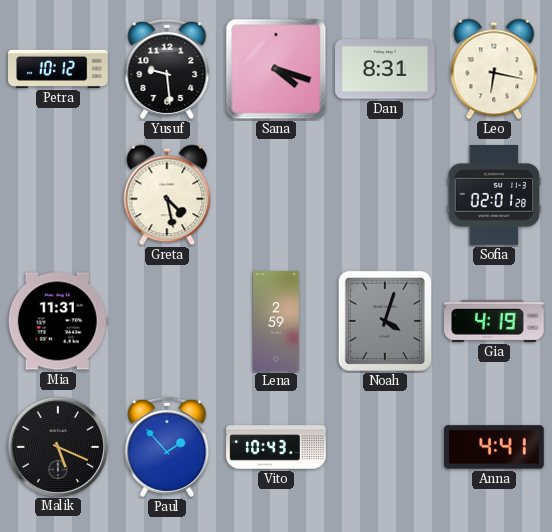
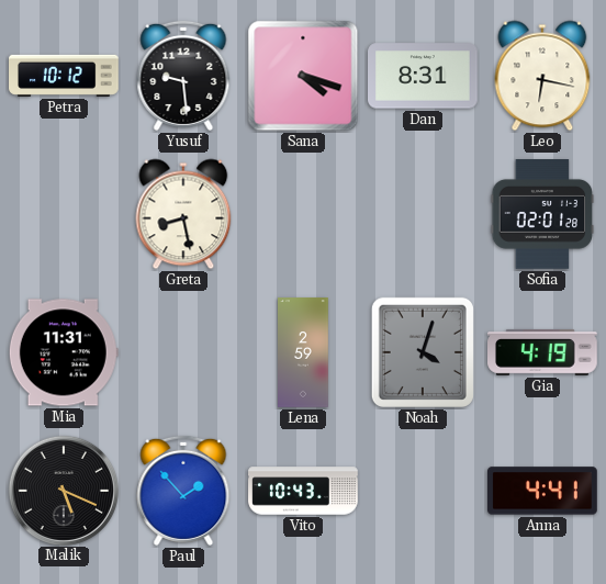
Greta: 4:28 -> 8:28
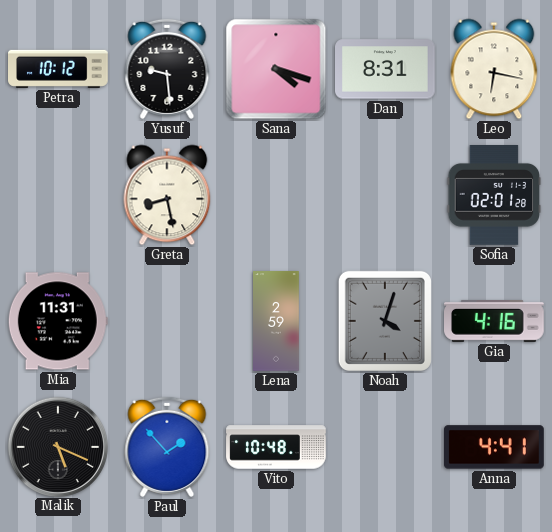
Gia: 4:19 -> 4:16
Vito: 10:43 -> 10:48
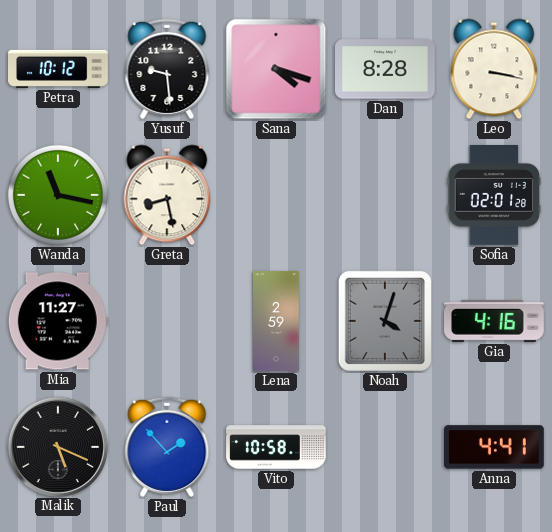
Dan: 8:31 -> 8:28
Leo: 6:17 -> 3:17
Wanda: none -> 11:17
Mia: 11:31 -> 11:27
Vito: 10:48 -> 10:58
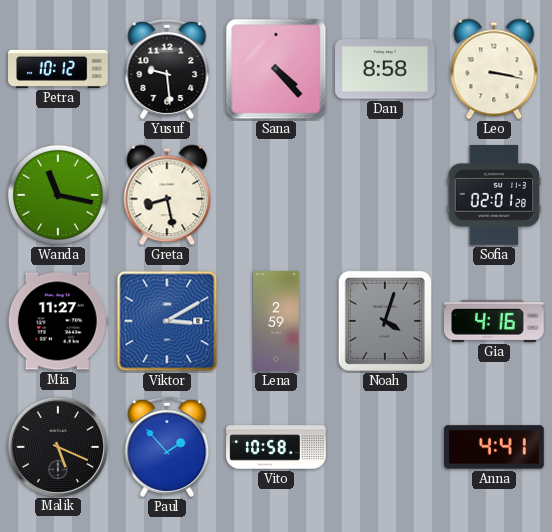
Sana: 4:18 -> 4:23
Dan: 8:28 -> 8:58
Viktor: none -> 3:10
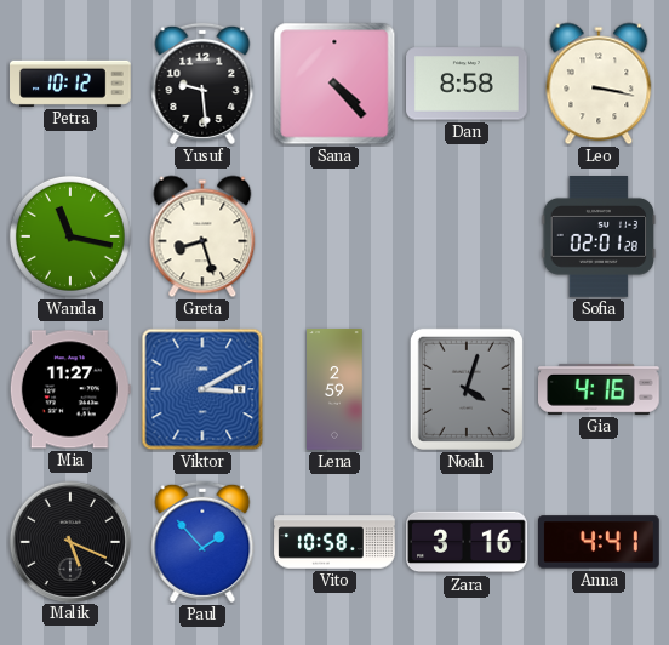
Greta: 8:28 -> 8:27
Zara: none -> 3:16
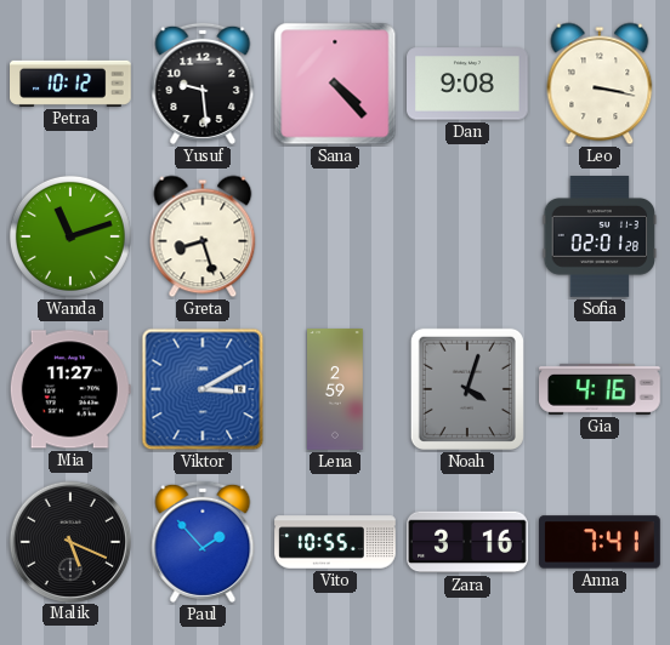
Dan: 8:58 -> 9:08
Wanda: 11:17 -> 11:12
Vito: 10:58 -> 10:55
Anna: 4:41 -> 7:41
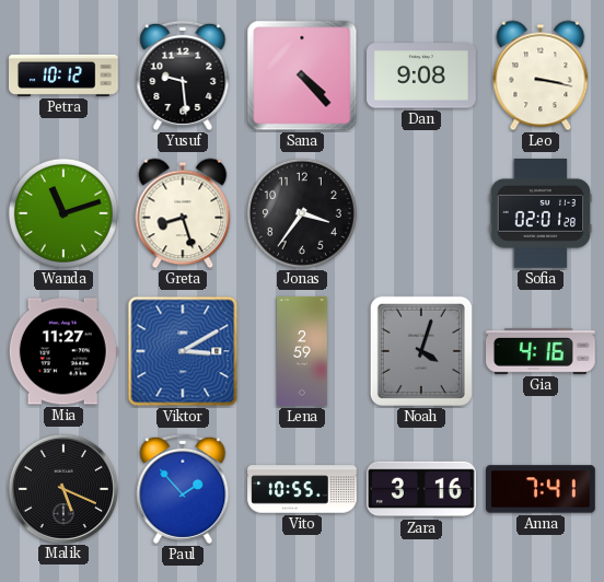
Jonas: none -> 3:36
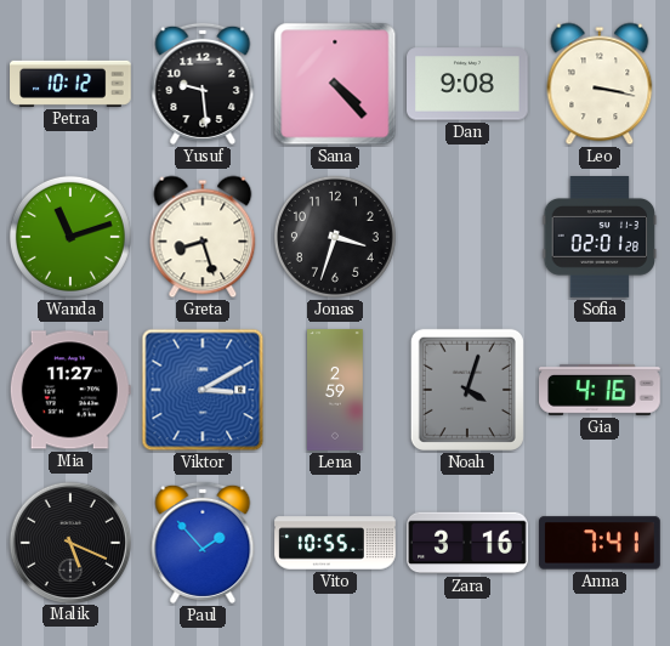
Jonas: 3:36 -> 3:33
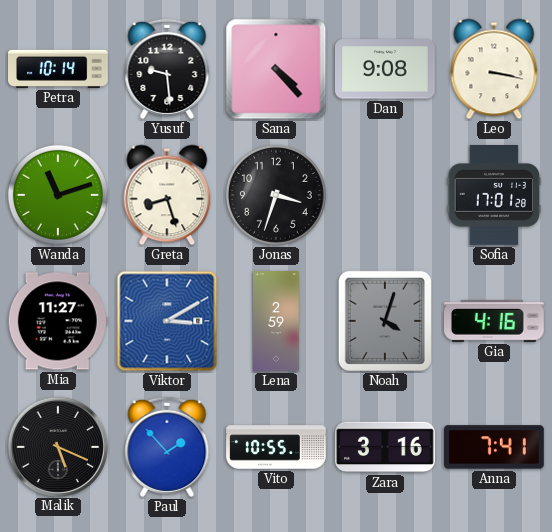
Petra: 10:12 -> 10:14
Sofia: 02:01 -> 17:01
